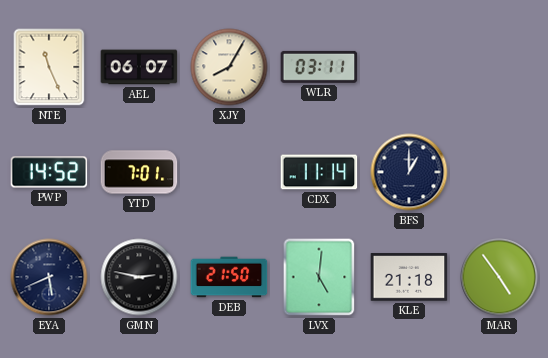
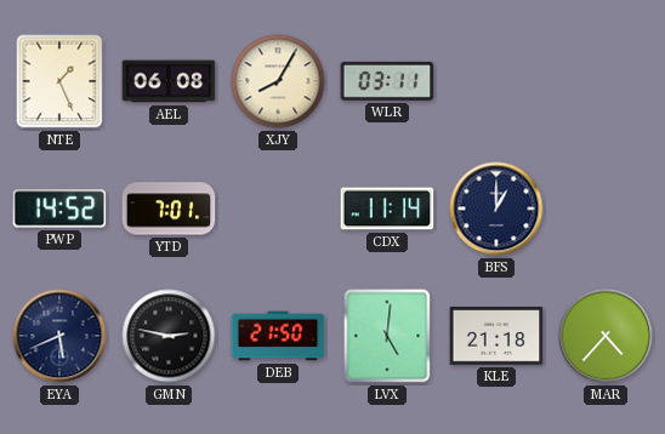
NTE: 11:26 -> 1:26
AEL: 06:07 -> 06:08
MAR: 4:54 -> 4:37
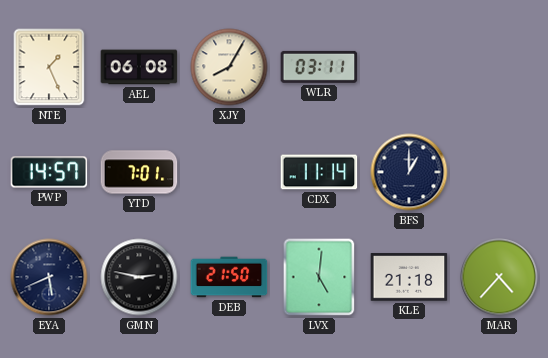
PWP: 14:52 -> 14:57
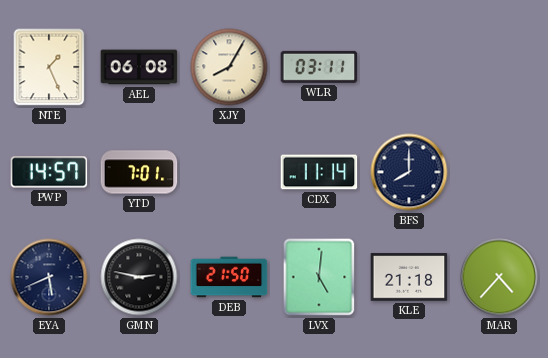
BFS: 1:00 -> 8:00
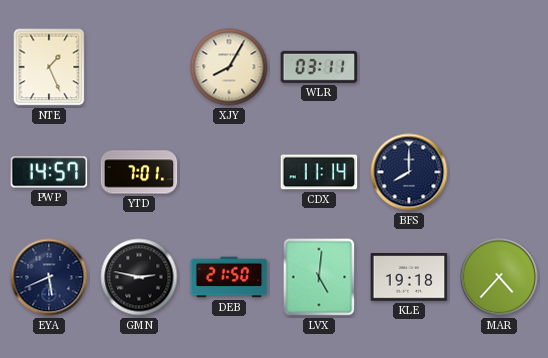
AEL: 06:08 -> none
KLE: 21:18 -> 19:18
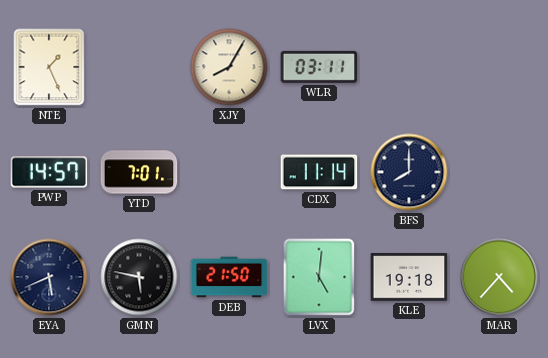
GMN: 2:47 -> 5:47
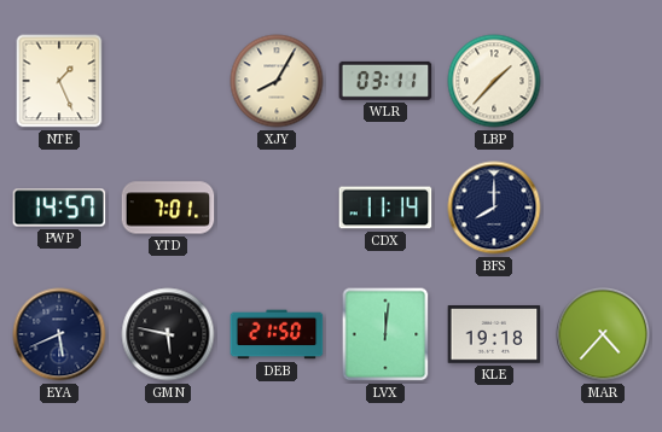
LBP: none -> 1:37
LVX: 5:01 -> 12:01
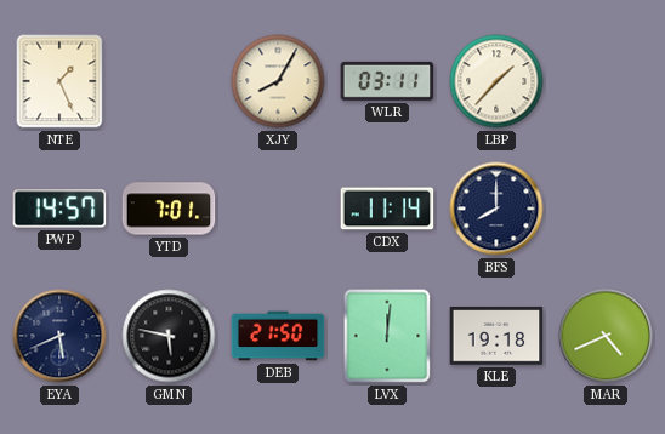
MAR: 4:37 -> 4:41
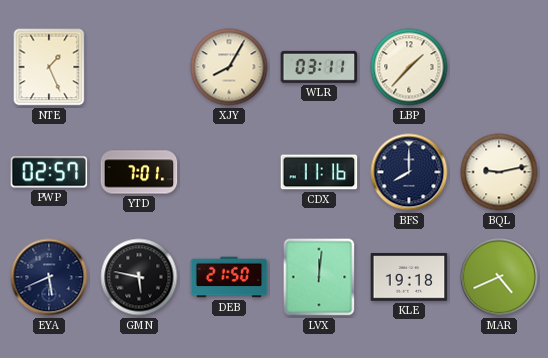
PWP: 14:57 -> 02:57
CDX: 11:14 -> 11:16
BQL: none -> 9:13
